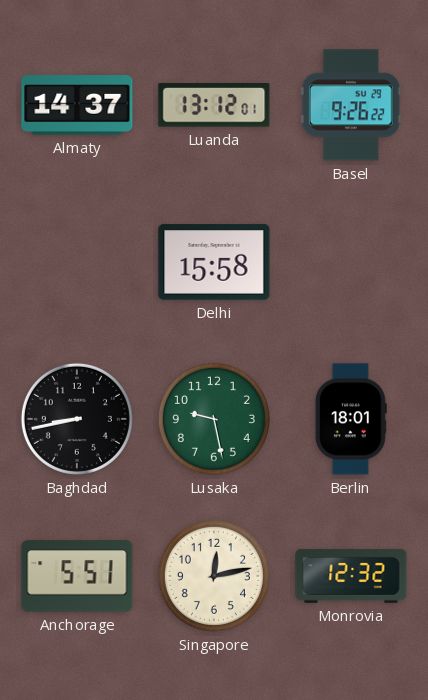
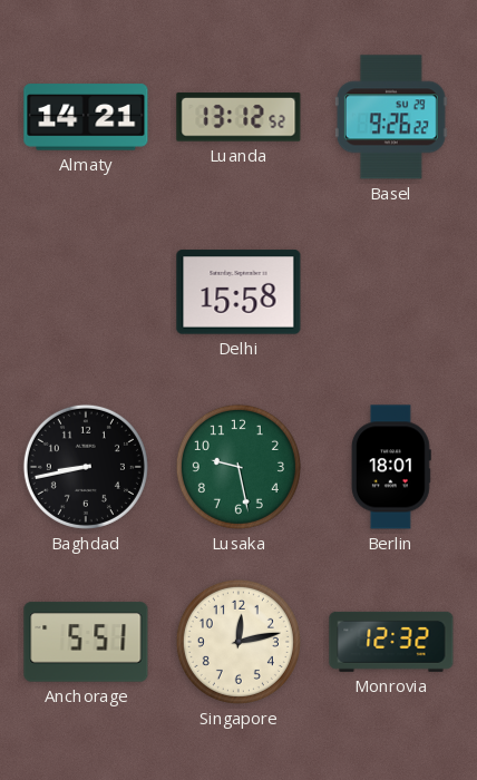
Almaty: 14:37 -> 14:21
Luanda: 13:12:01 -> 13:12:52
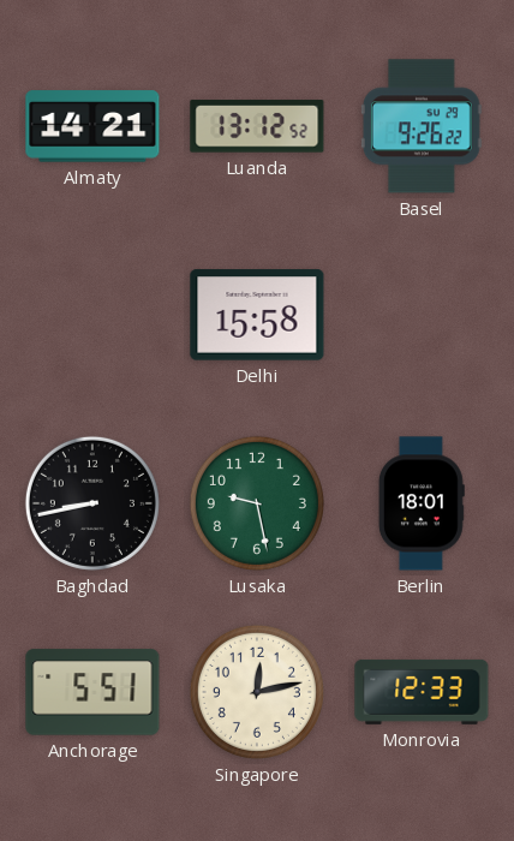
Monrovia: 12:32 -> 12:33
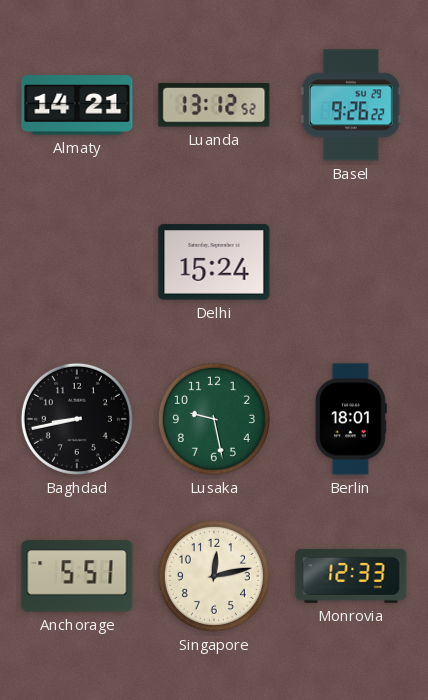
Delhi: 15:58 -> 15:24
